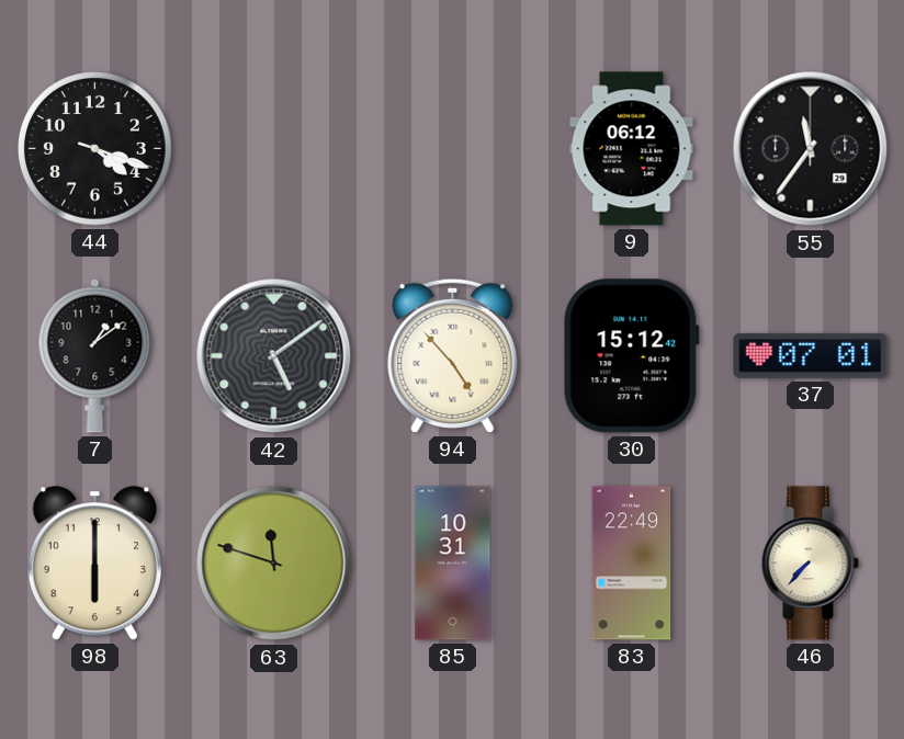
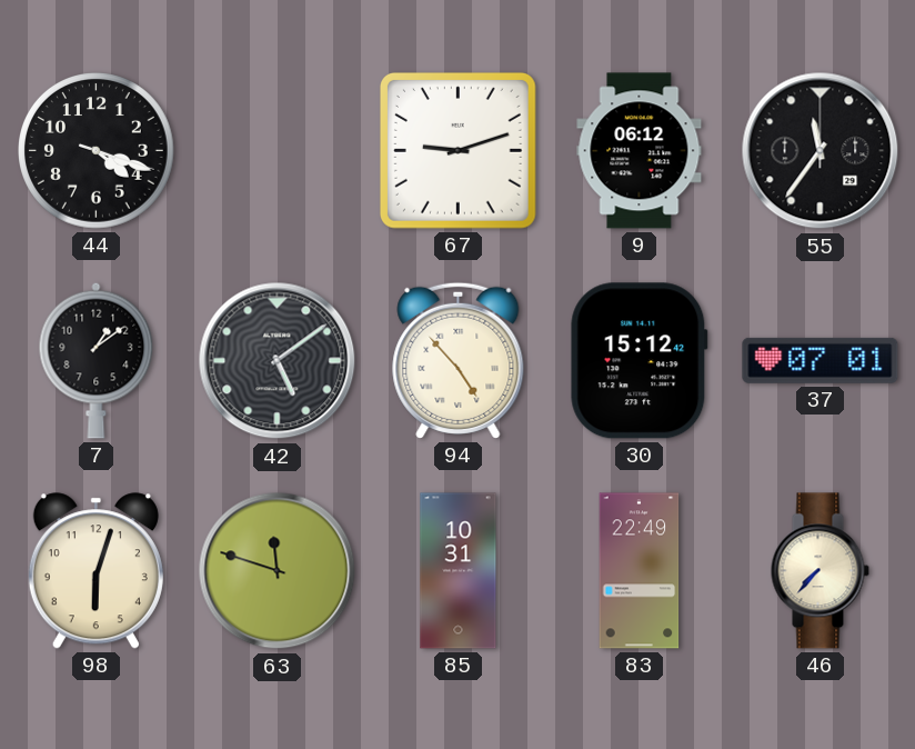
67: none -> 9:12
98: 6:00 -> 6:03
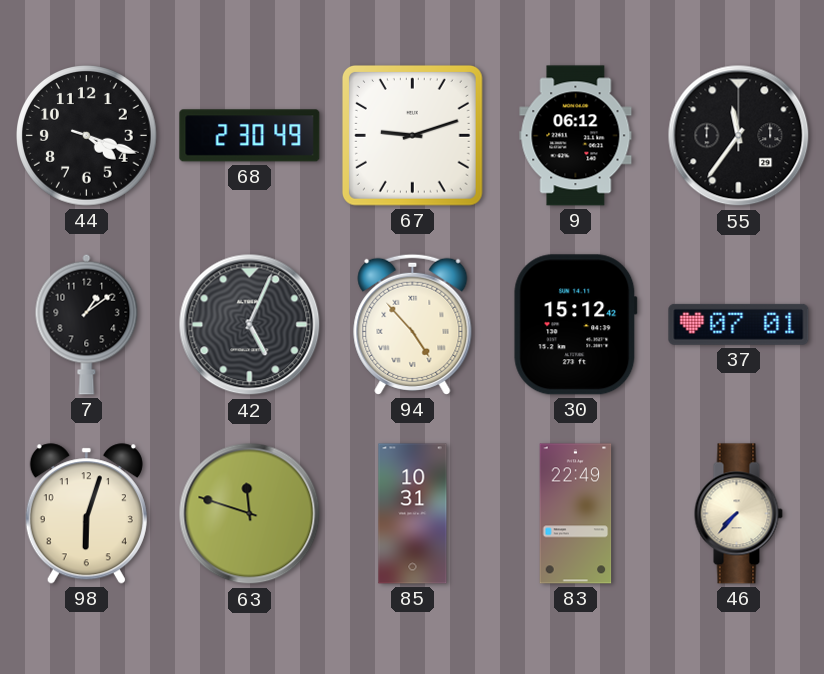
68: none -> 2:30
42: 5:09 -> 5:04
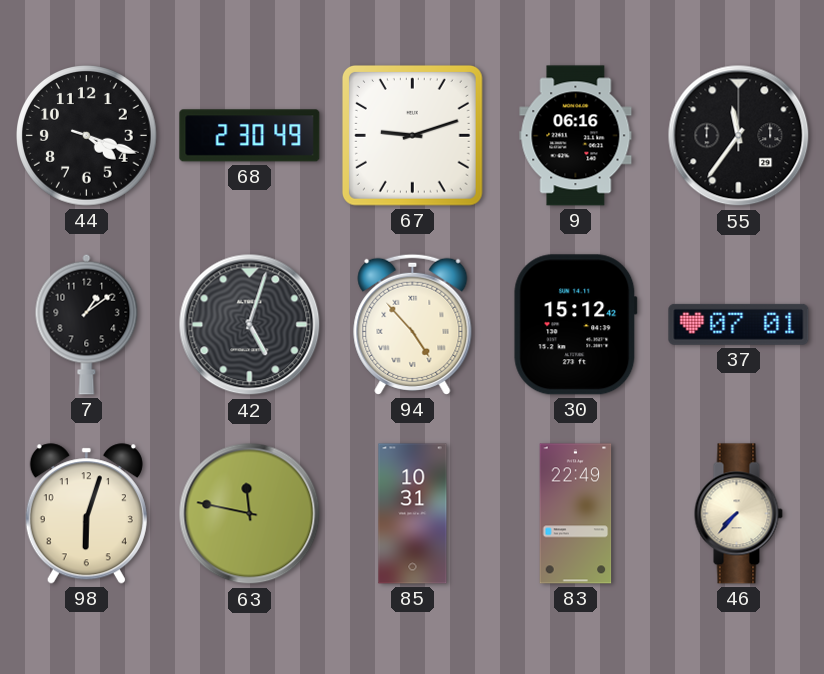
9: 06:12 -> 06:16
42: 5:04 -> 5:03
63: 11:48 -> 11:47
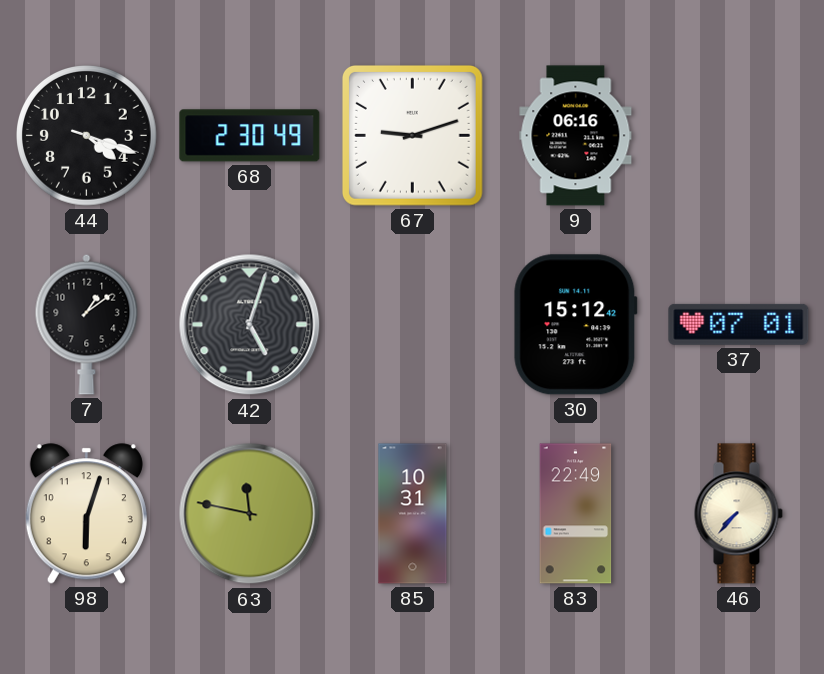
55: 11:36 -> none
94: 4:53 -> none
